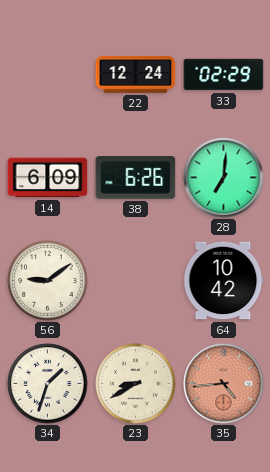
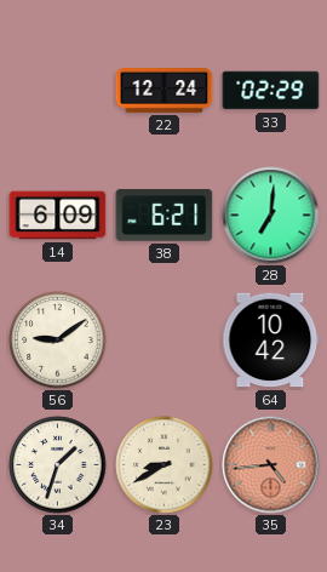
38: 6:26 -> 6:21
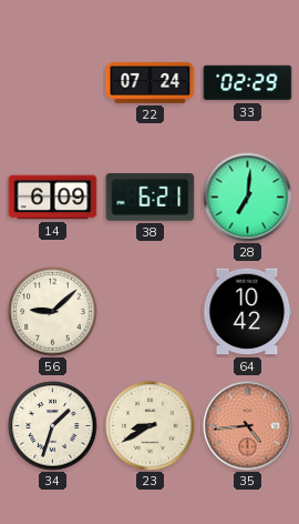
22: 12:24 -> 07:24
56: 9:09 -> 9:08
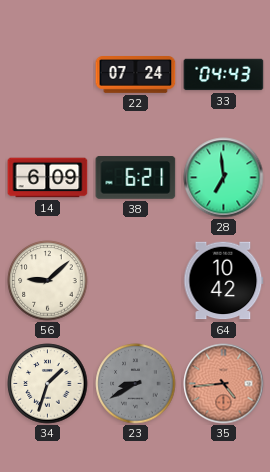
33: 02:29 -> 04:43
28: 7:01 -> 6:59
23 dial: cream -> grey
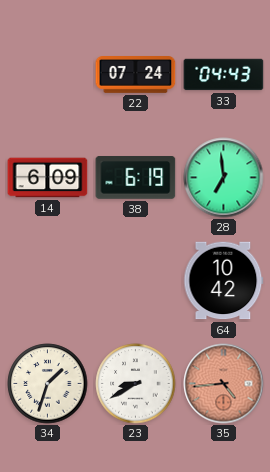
38: 6:21 -> 6:19
56: 9:08 -> none
23 dial: grey -> white
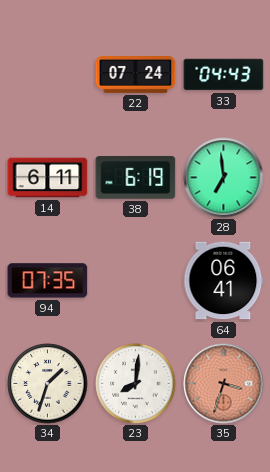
14: 6:09 -> 6:11
94: none -> 07:35
64: 10:42 -> 06:41
23: 8:40 -> 8:01
35: 4:44 -> 3:33
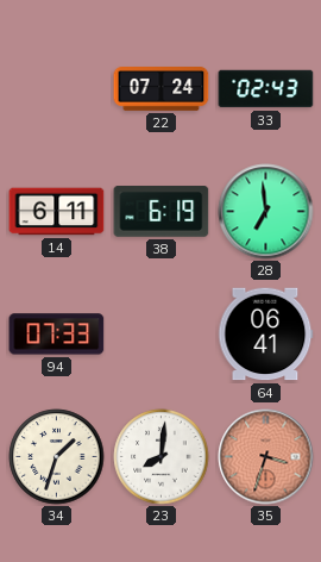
33: 04:43 -> 02:43
94: 07:35 -> 07:33
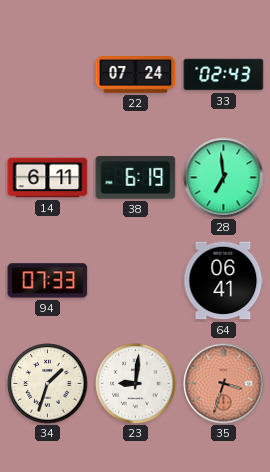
23: 8:01 -> 9:01
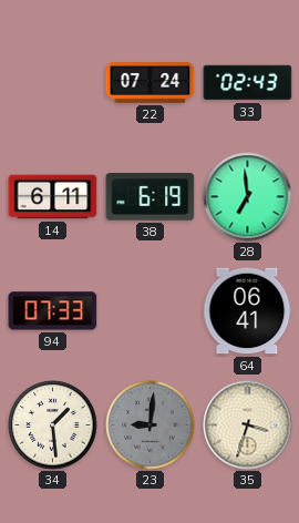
34: 1:33 -> 1:29
23 dial: white -> grey
35 dial: salmon -> cream
